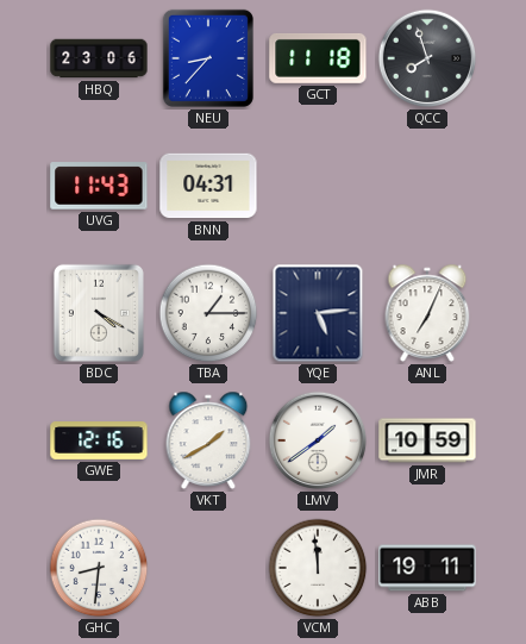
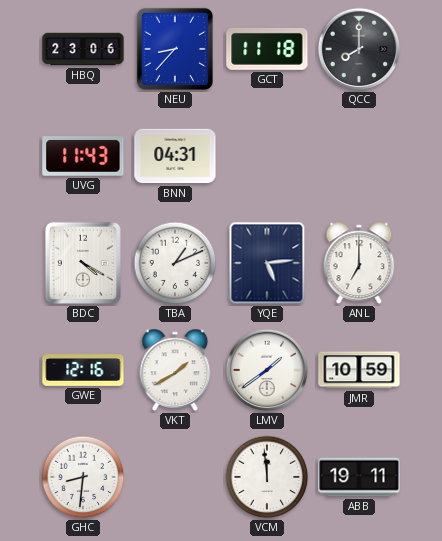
QCC: 7:57 -> 8:00
TBA: 1:15 -> 1:11
ANL: 7:04 -> 7:00
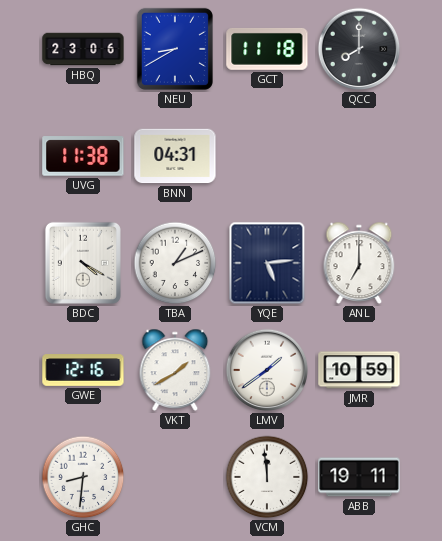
NEU: 8:37 -> 8:40
UVG: 11:43 -> 11:38
